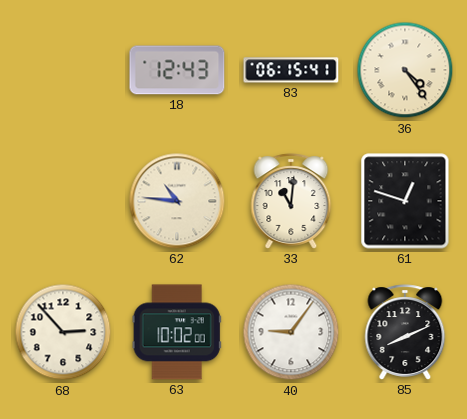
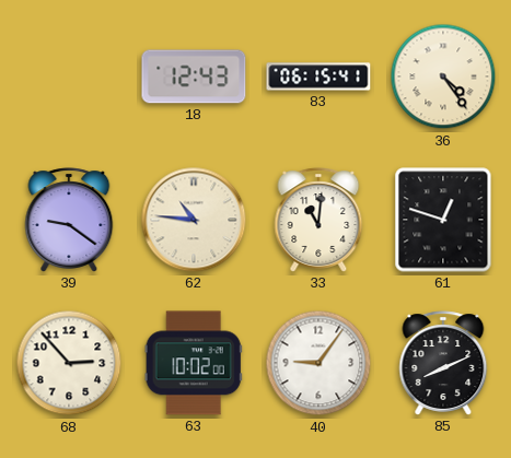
39: none -> 9:21
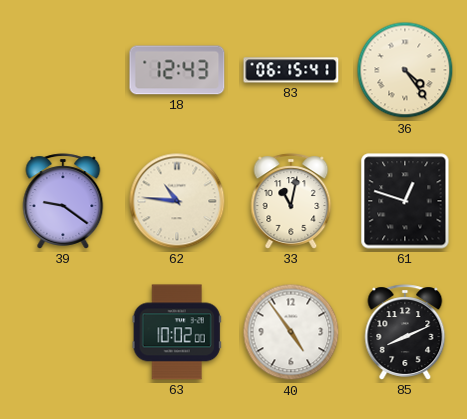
33: 11:01 -> 11:02
68: 2:53 -> none
40: 9:06 -> 4:54
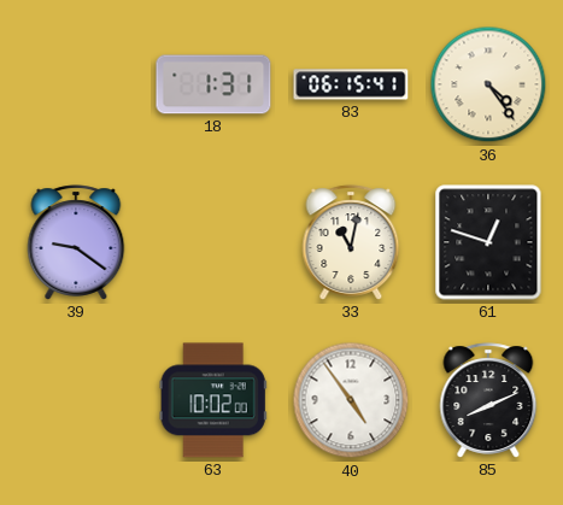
18: 12:43 -> 1:31
62: 10:46 -> none
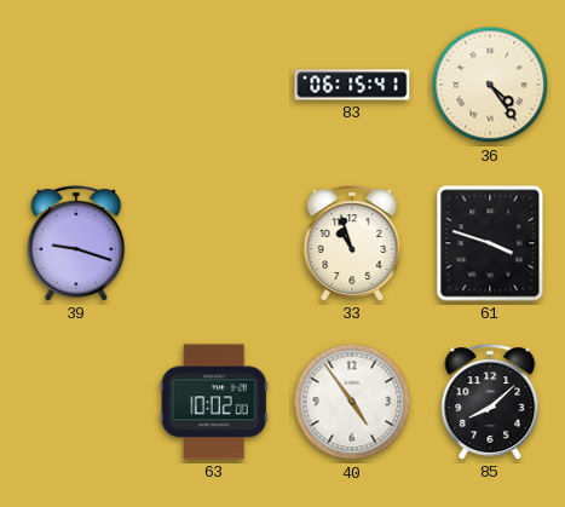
18: 1:31 -> none
39: 9:21 -> 9:18
33: 11:02 -> 10:57
61: 12:48 -> 3:48
85: 8:11 -> 8:08
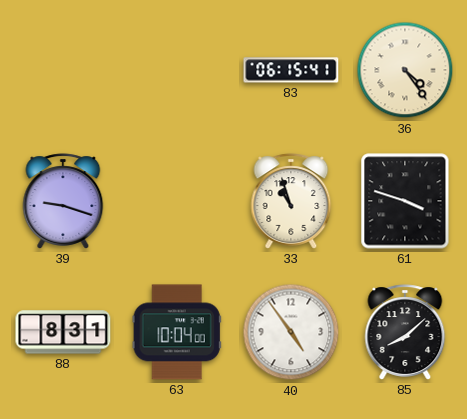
88: none -> 8:31
63: 10:02 -> 10:04
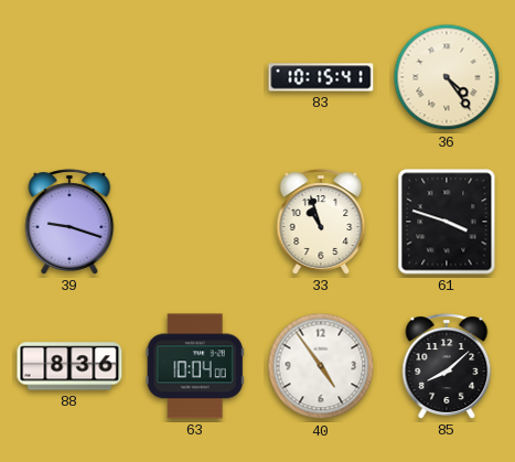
83: 06:15 -> 10:15
88: 8:31 -> 8:36
